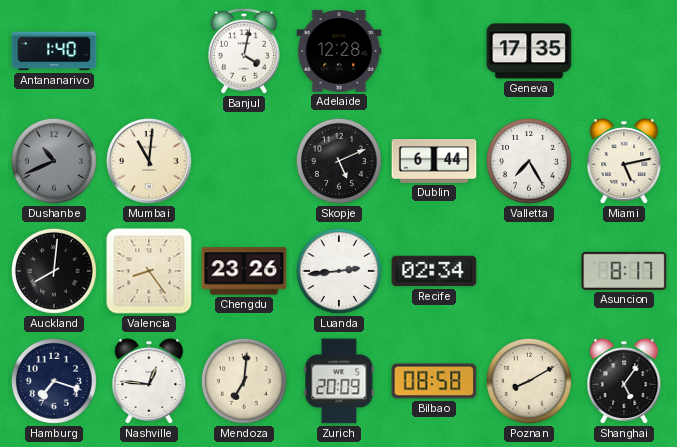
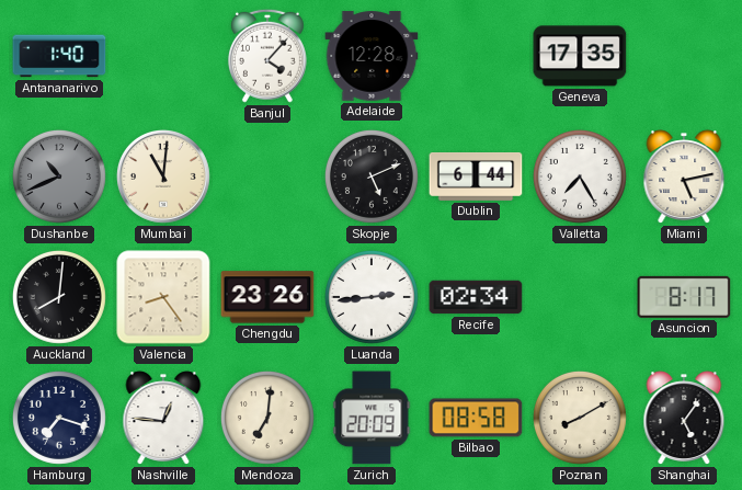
Banjul: 4:02 -> 4:07
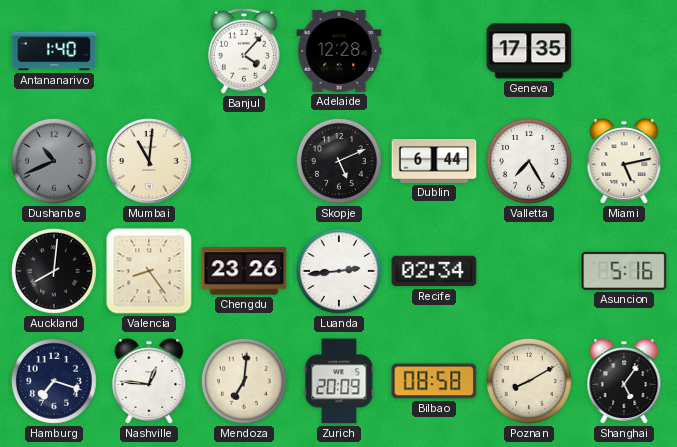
Asuncion: 8:17 -> 5:16
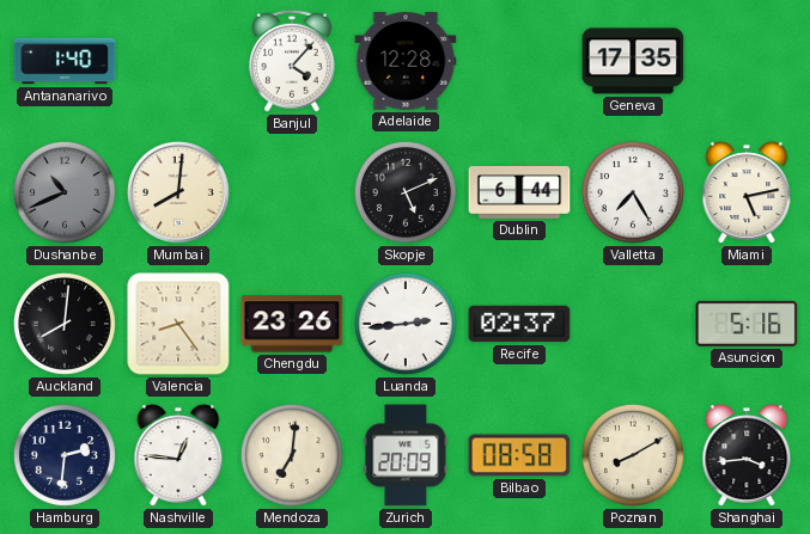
Mumbai: 11:01 -> 8:01
Recife: 02:34 -> 02:37
Hamburg: 7:18 -> 2:31
Shanghai: 5:06 -> 3:44
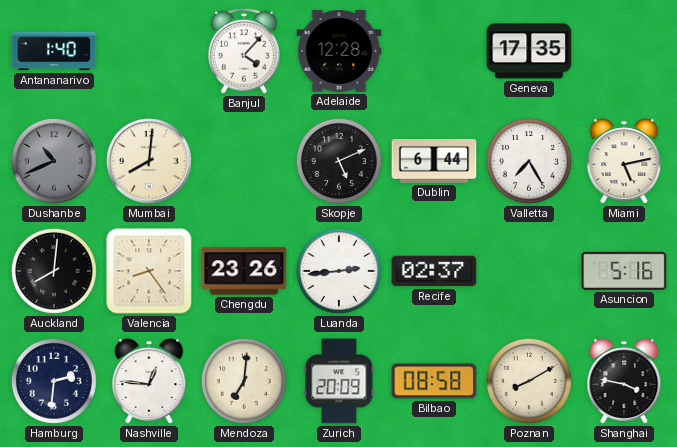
Shanghai: 3:44 -> 3:47
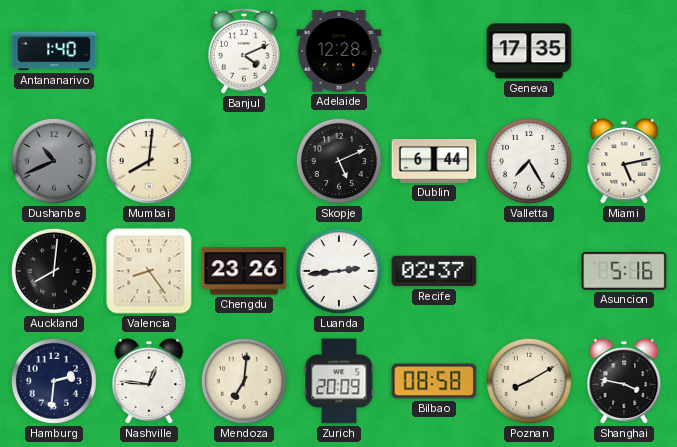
Banjul: 4:07 -> 4:11
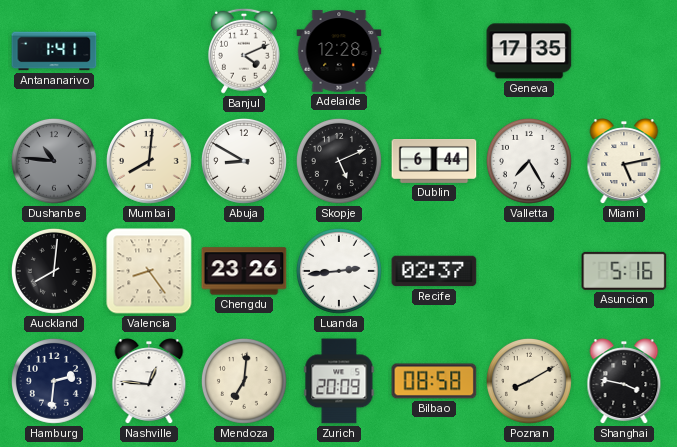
Antananarivo: 1:40 -> 1:41
Dushanbe: 10:41 -> 10:46
Abuja: none -> 8:50
